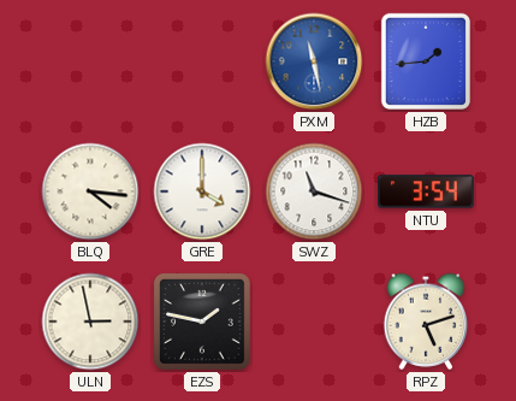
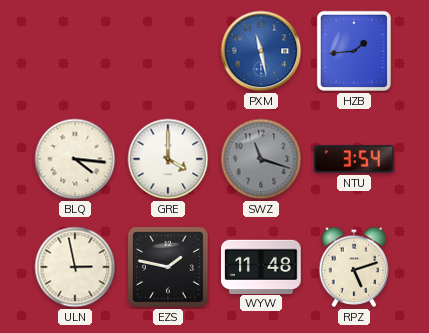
SWZ dial: white -> grey
WYW: none -> 11:48
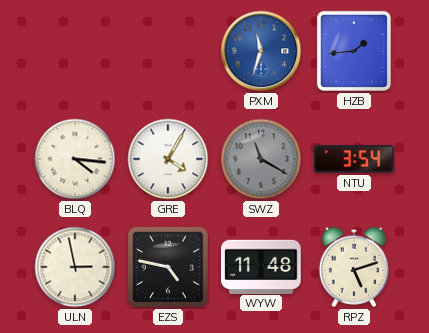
PXM: 11:28 -> 11:33
GRE: 4:00 -> 4:05
SWZ: 11:18 -> 11:20
EZS: 1:47 -> 4:47
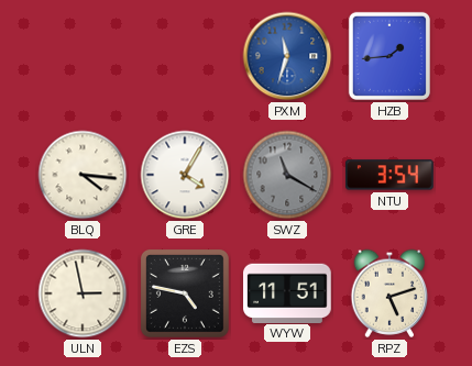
WYW: 11:48 -> 11:51
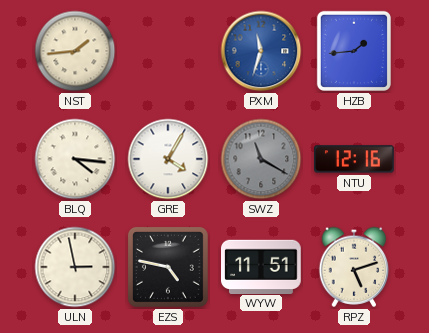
NST: none -> 1:44
NTU: 3:54 -> 12:16
